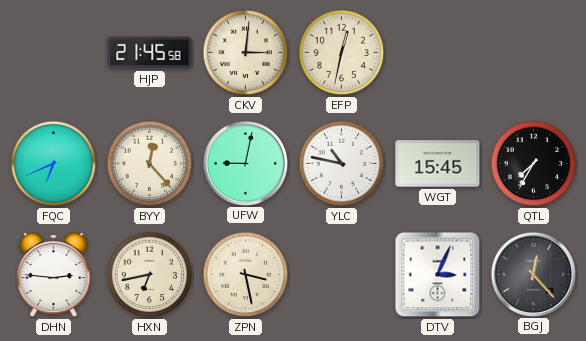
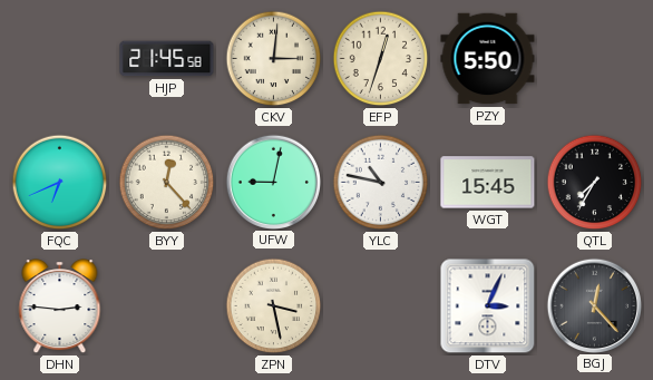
EFP: 12:32 -> 12:33
PZY: none -> 5:50
HXN: 6:43 -> none
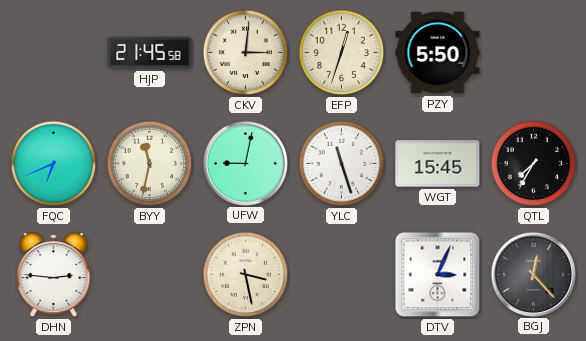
BYY: 12:23 -> 11:32
YLC: 10:47 -> 11:27
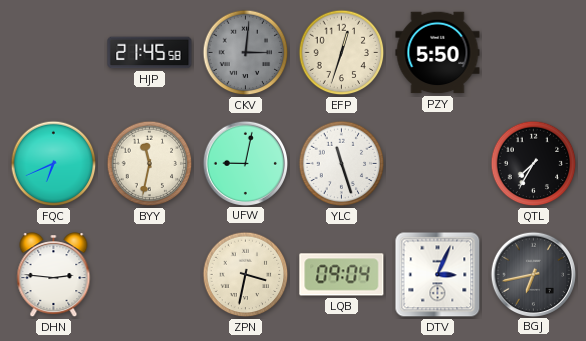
CKV dial: cream -> grey
WGT: 15:45 -> none
ZPN: 3:28 -> 3:32
LQB: none -> 09:04
BGJ: 12:23 -> 6:43
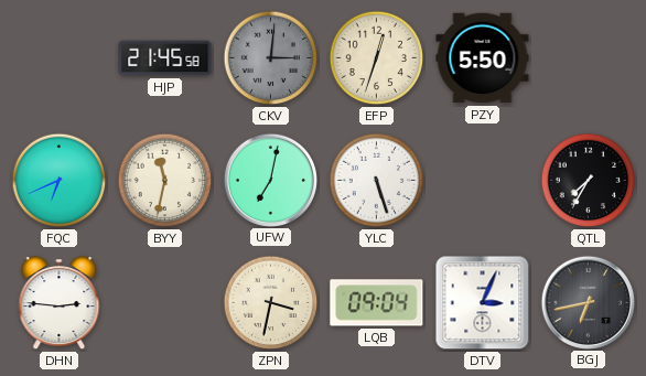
UFW: 9:02 -> 7:02
YLC: 11:27 -> 5:27
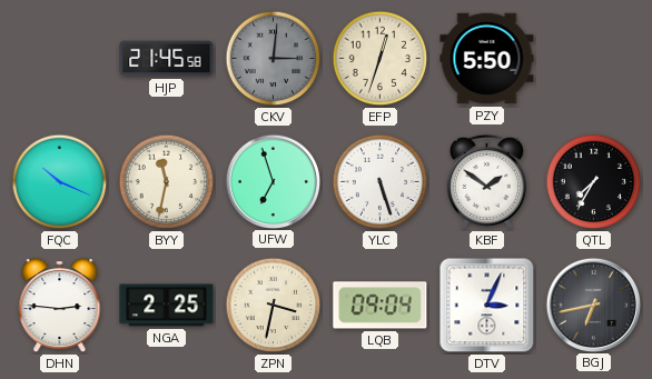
FQC: 6:41 -> 10:19
UFW: 7:02 -> 6:57
KBF: none -> 1:51
NGA: none -> 2:25
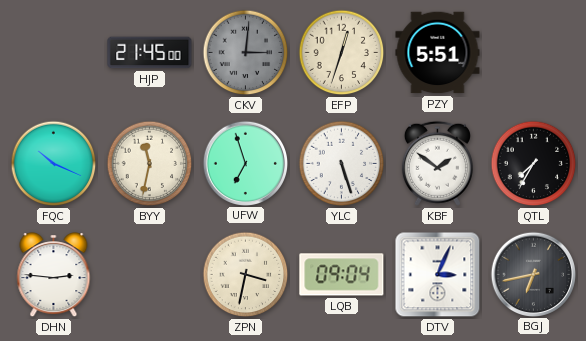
HJP: 21:45:58 -> 21:45:00
PZY: 5:50 -> 5:51
NGA: 2:25 -> none
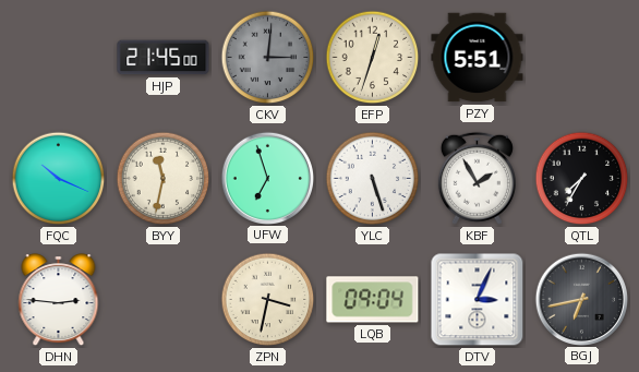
KBF: 1:51 -> 1:55
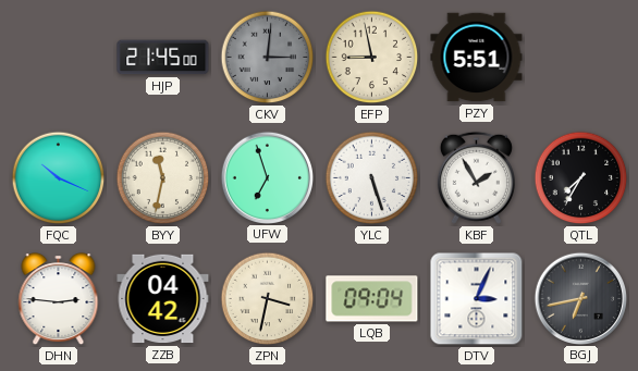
EFP: 12:33 -> 8:58
ZZB: none -> 04:42
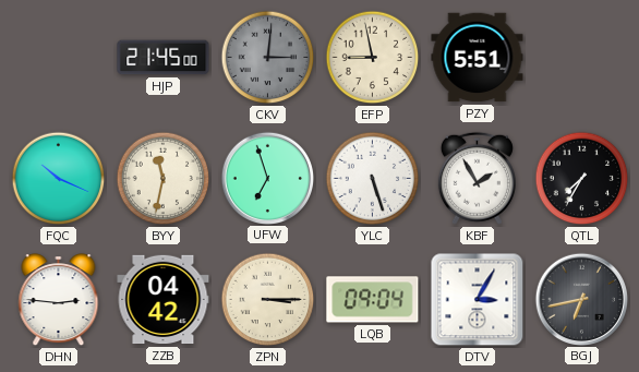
ZPN: 3:32 -> 3:15
DTV: 3:04 -> 3:05
